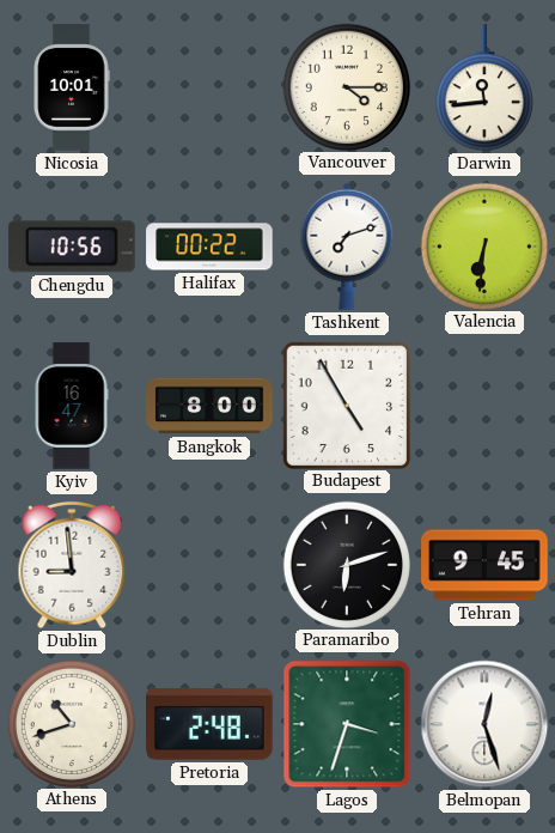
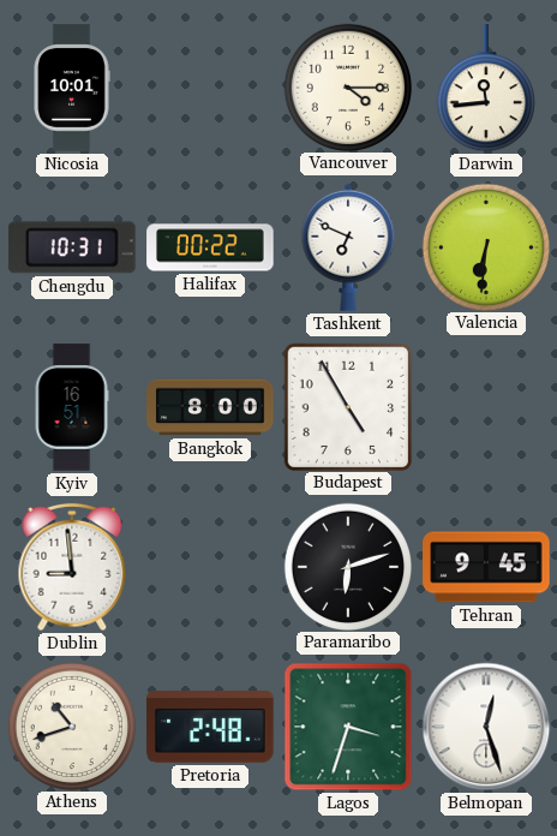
Chengdu: 10:56 -> 10:31
Tashkent: 7:12 -> 6:49
Kyiv: 16:47 -> 16:51
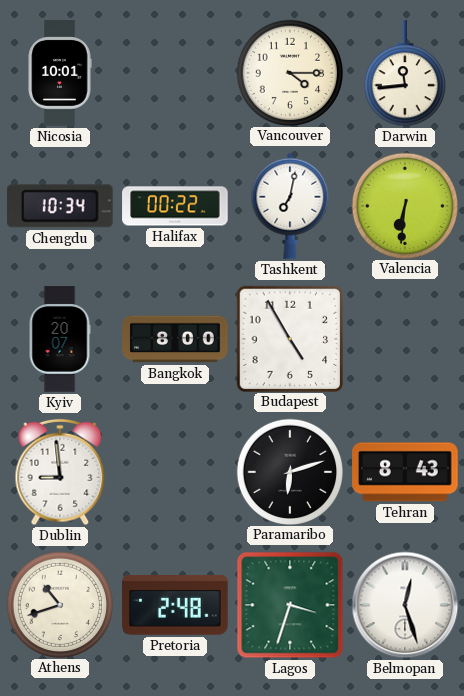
Chengdu: 10:31 -> 10:34
Tashkent: 6:49 -> 7:02
Kyiv: 16:51 -> 20:07
Tehran: 9:45 -> 8:43
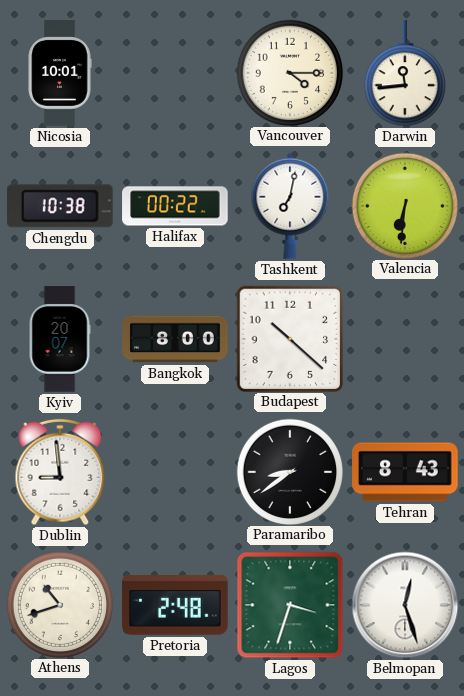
Chengdu: 10:34 -> 10:38
Budapest: 4:55 -> 10:22
Paramaribo: 6:12 -> 8:39
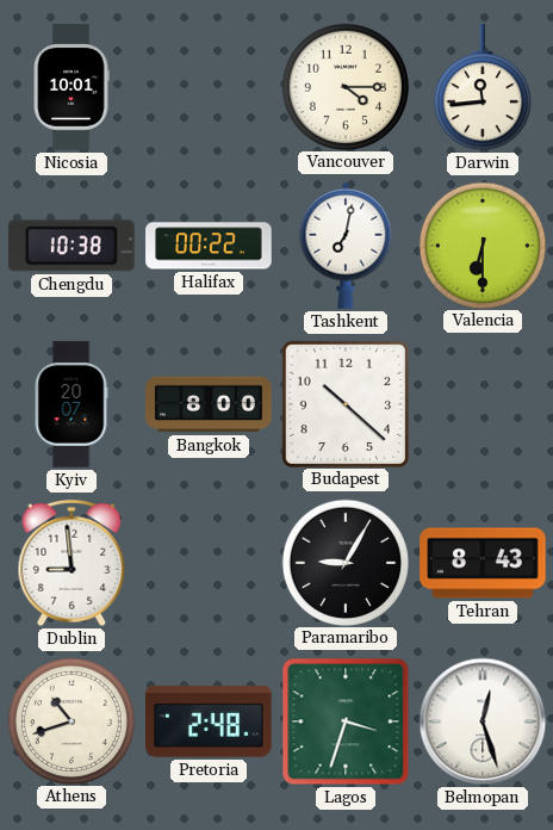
Valencia: 6:31 -> 6:30
Paramaribo: 8:39 -> 9:05
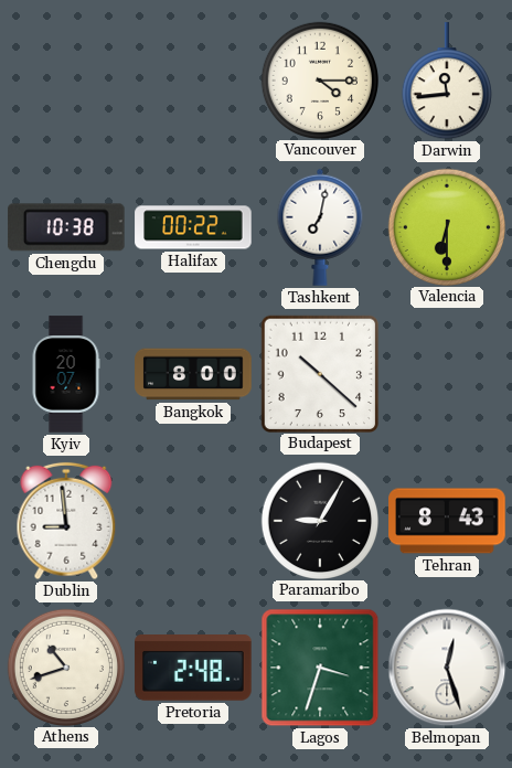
Nicosia: 10:01 -> none
